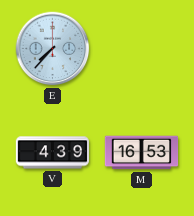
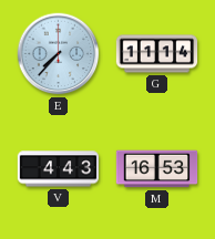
G: none -> 11:14
V: 4:39 -> 4:43
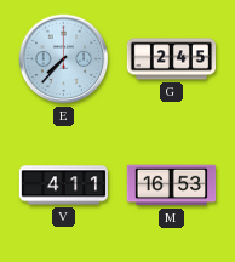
G: 11:14 -> 2:45
V: 4:43 -> 4:11
